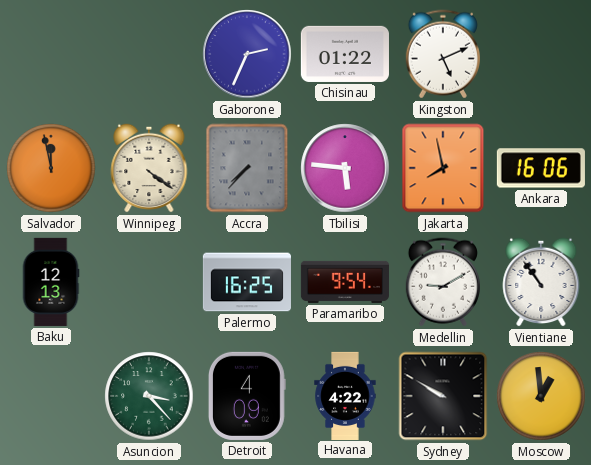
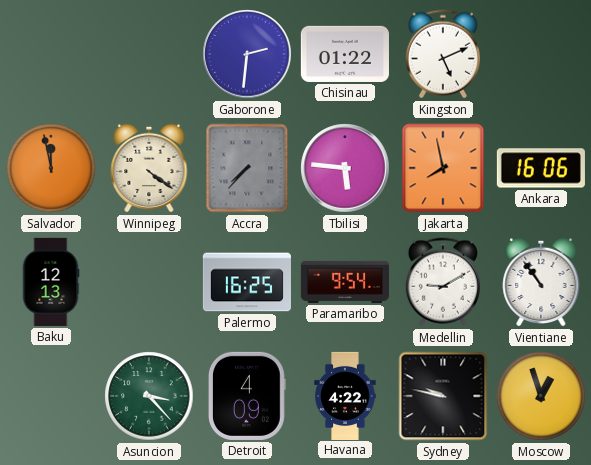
Gaborone: 2:34 -> 2:31
Sydney: 9:50 -> 9:47
Moscow: 12:59 -> 12:57
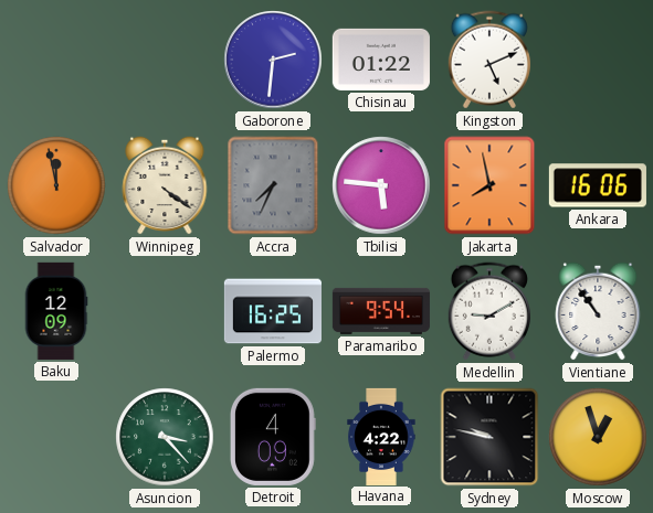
Accra: 7:37 -> 7:34
Baku: 12:13 -> 12:09
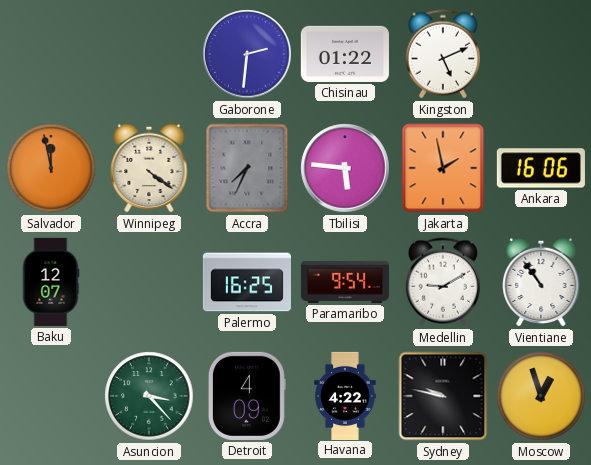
Jakarta: 7:58 -> 1:58
Baku: 12:09 -> 12:07
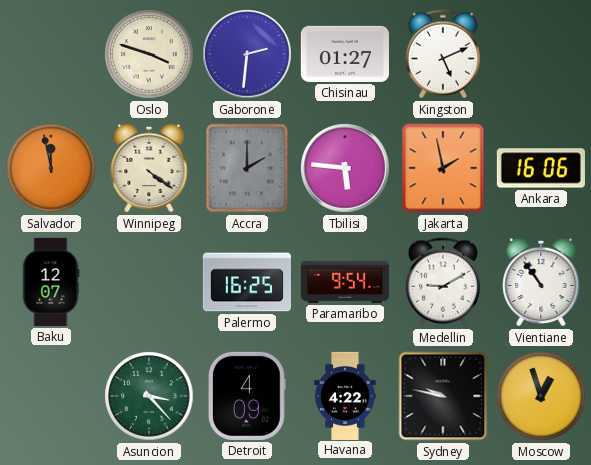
Oslo: none -> 3:48
Chisinau: 01:22 -> 01:27
Accra: 7:34 -> 2:00
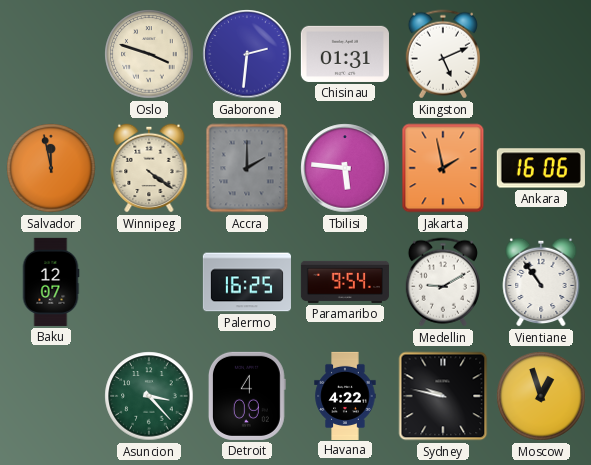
Chisinau: 01:27 -> 01:31
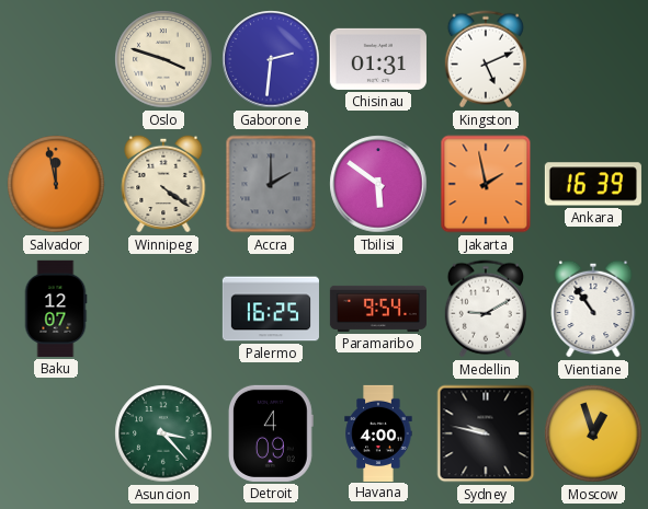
Tbilisi: 5:46 -> 5:51
Ankara: 16:06 -> 16:39
Havana: 4:22 -> 4:00
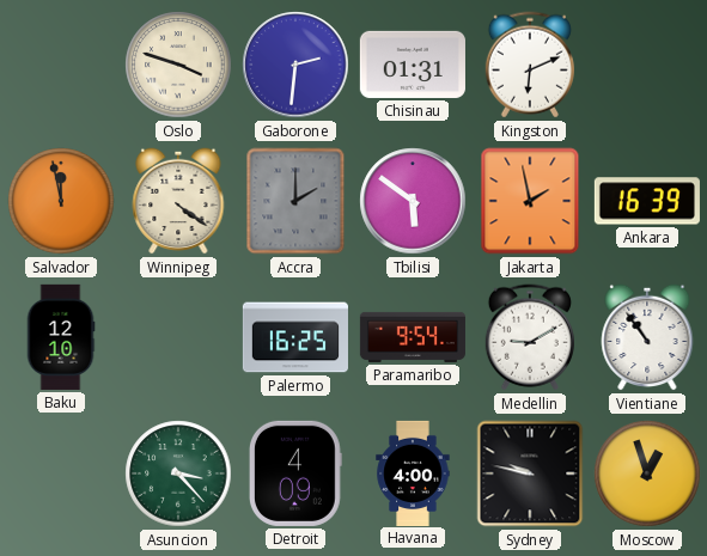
Kingston: 5:11 -> 6:11
Baku: 12:07 -> 12:10
